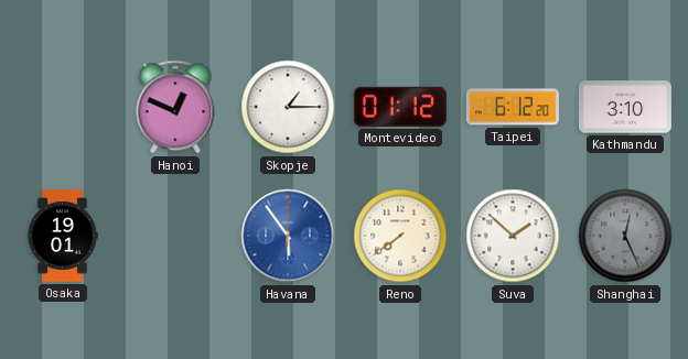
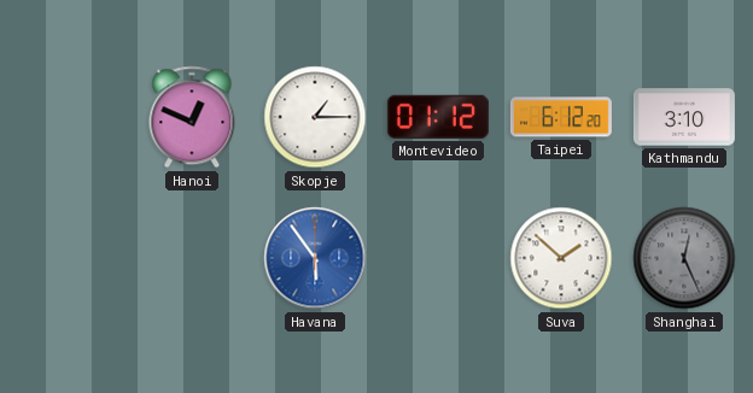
Osaka: 19:01 -> none
Reno: 7:39 -> none
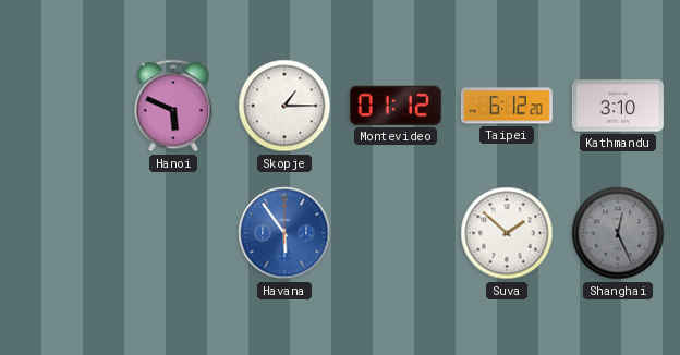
Hanoi: 12:49 -> 5:49
